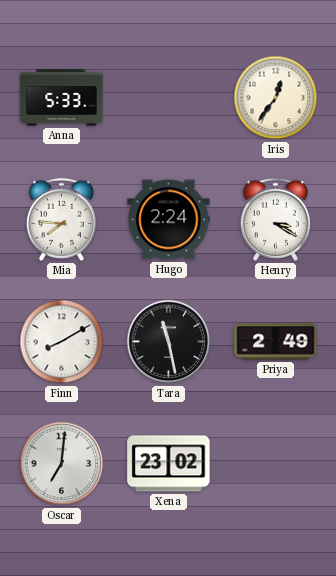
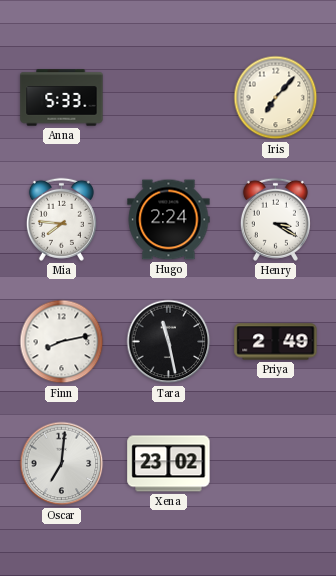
Iris: 12:36 -> 7:07
Finn: 8:10 -> 8:13
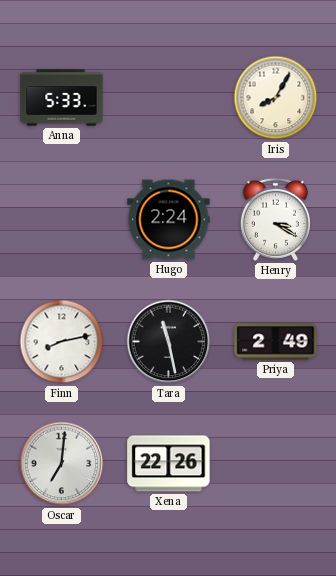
Iris: 7:07 -> 8:05
Mia: 7:46 -> none
Xena: 23:02 -> 22:26
